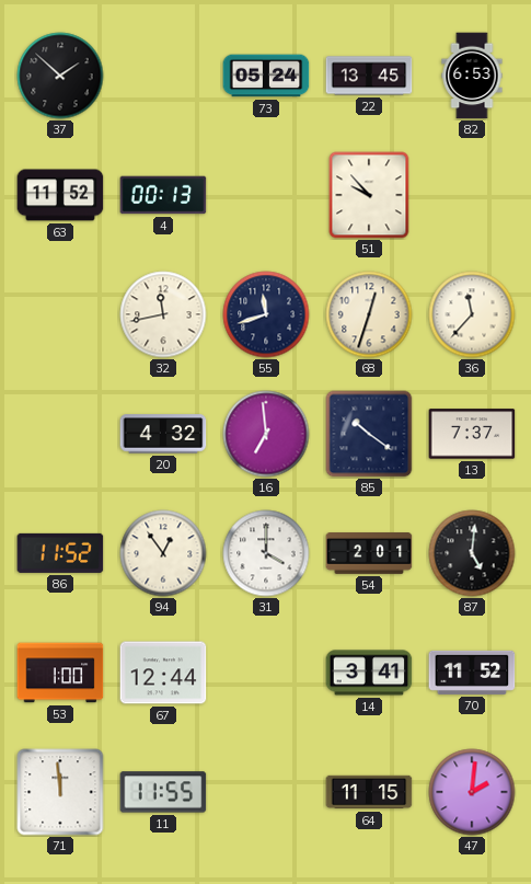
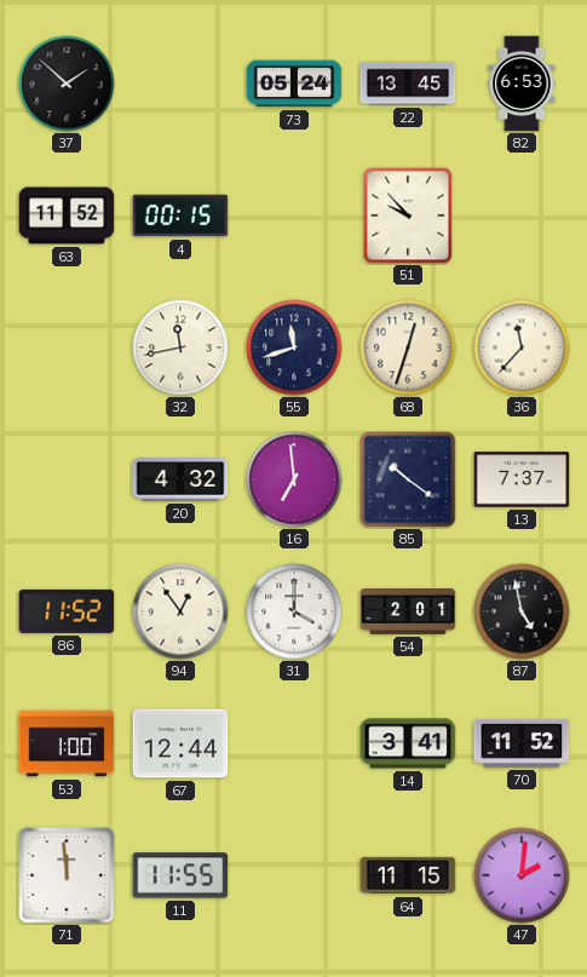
4: 00:13 -> 00:15
87: 5:01 -> 4:58
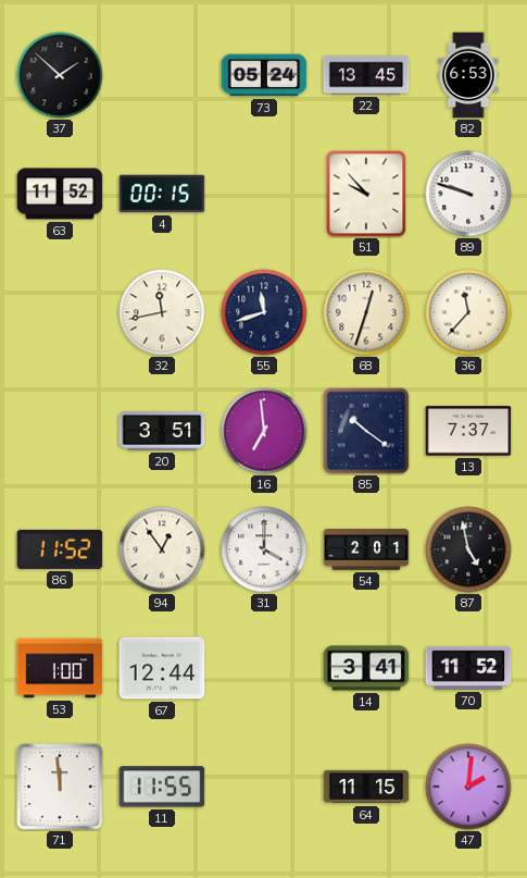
89: none -> 9:48
20: 4:32 -> 3:51
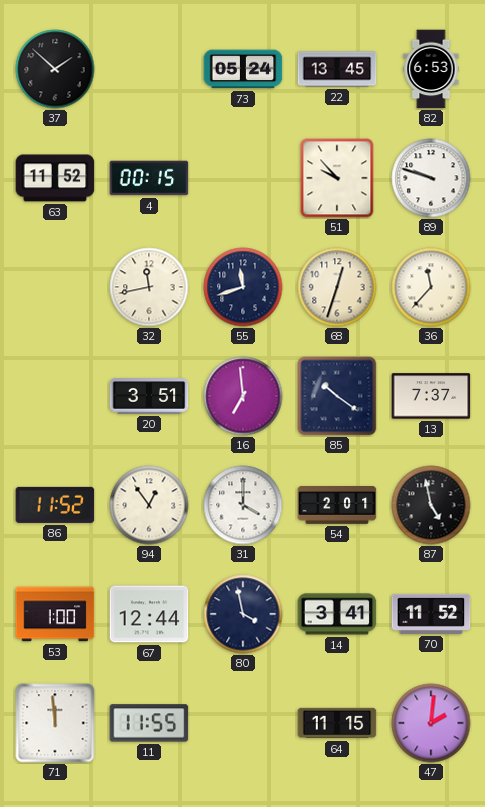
80: none -> 3:58
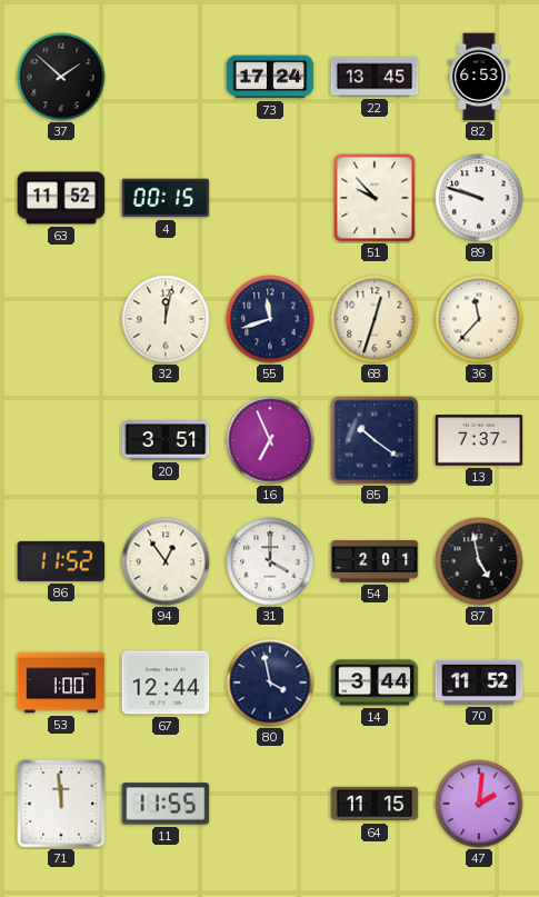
73: 05:24 -> 17:24
32: 11:43 -> 12:02
16: 6:59 -> 6:56
14: 3:41 -> 3:44
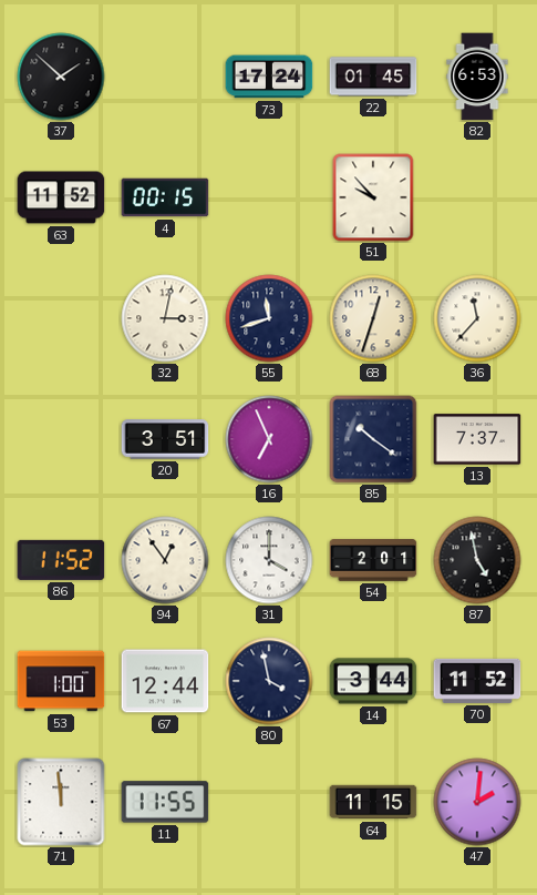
22: 13:45 -> 01:45
89: 9:48 -> none
32: 12:02 -> 3:02
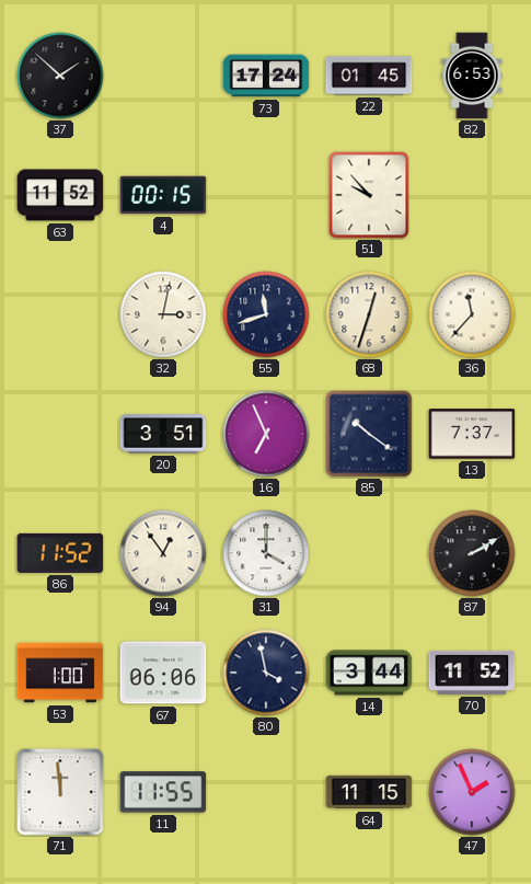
54: 2:01 -> none
87: 4:58 -> 2:10
67: 12:44 -> 06:06
47: 2:01 -> 1:56
